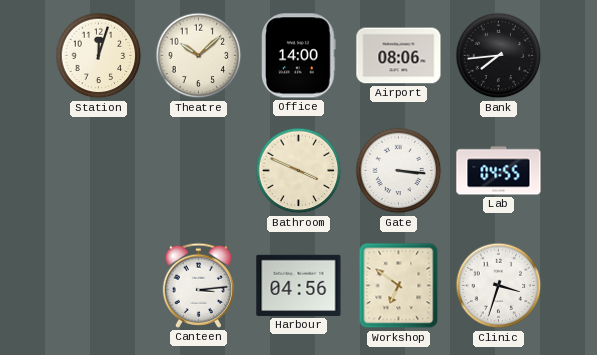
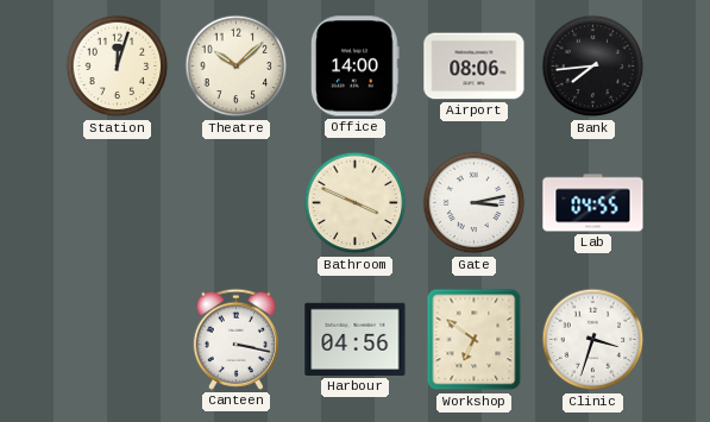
Gate: 3:16 -> 3:13
Canteen: 3:14 -> 3:17
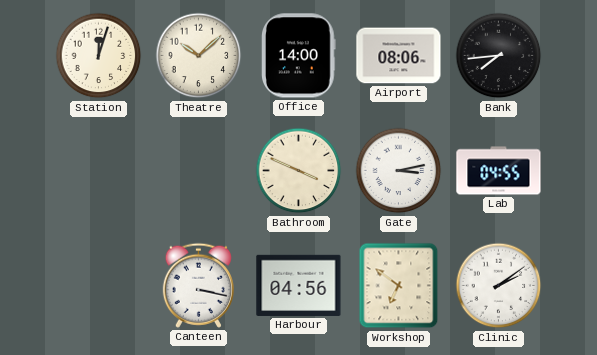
Clinic: 3:33 -> 2:09
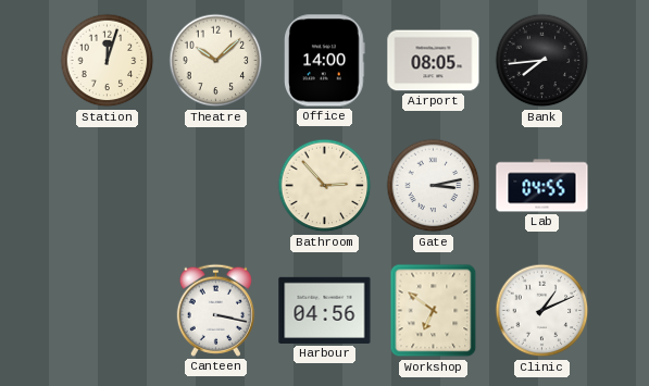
Airport: 08:06 -> 08:05
Bathroom: 3:49 -> 2:53
Clinic: 2:09 -> 1:11
